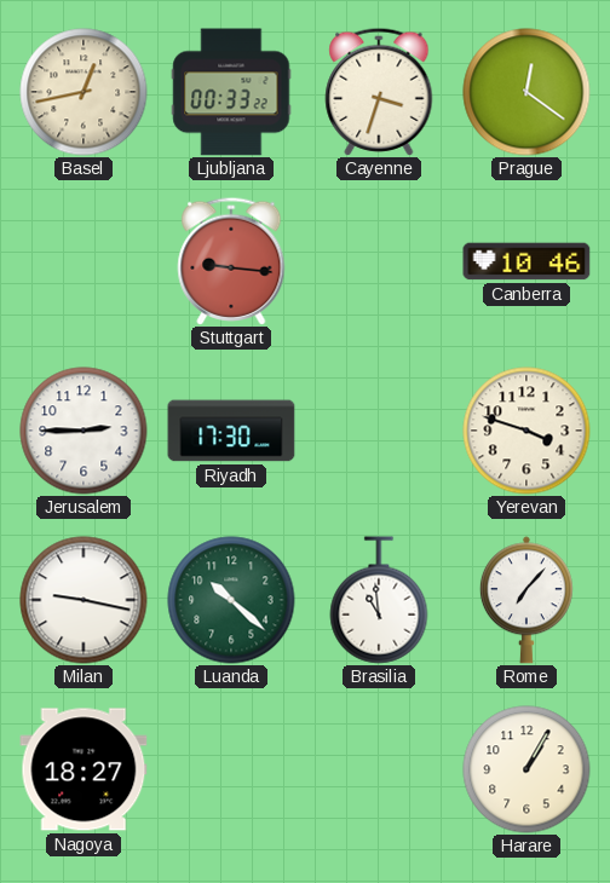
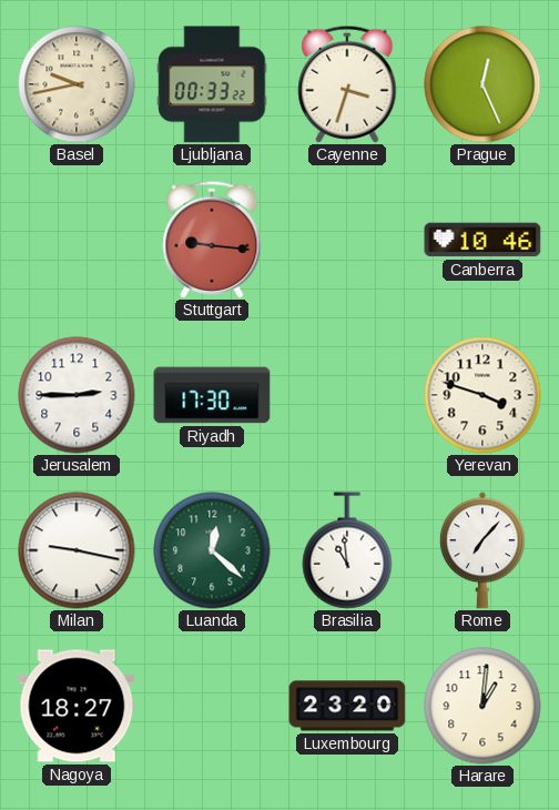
Basel: 12:43 -> 9:43
Prague: 12:21 -> 12:26
Luanda: 10:22 -> 12:22
Luxembourg: none -> 23:20
Harare: 1:05 -> 1:01
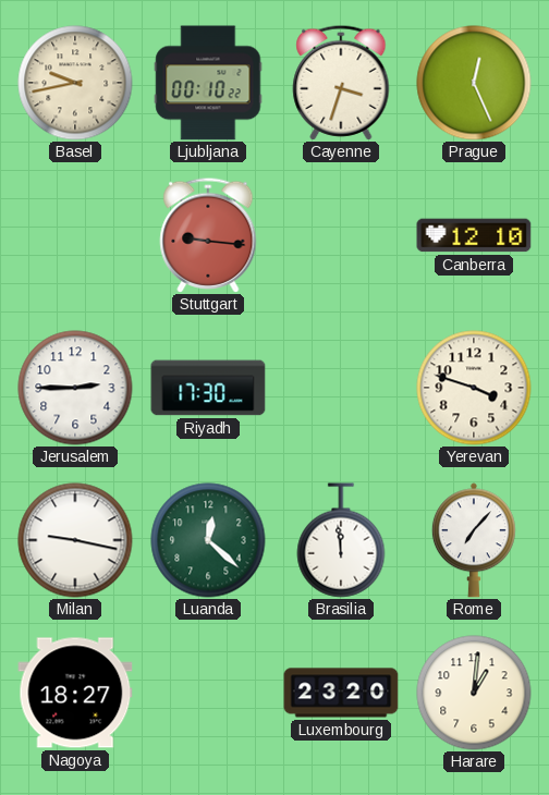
Ljubljana: 00:33 -> 00:10
Canberra: 10:46 -> 12:10
Brasilia: 10:59 -> 11:59
